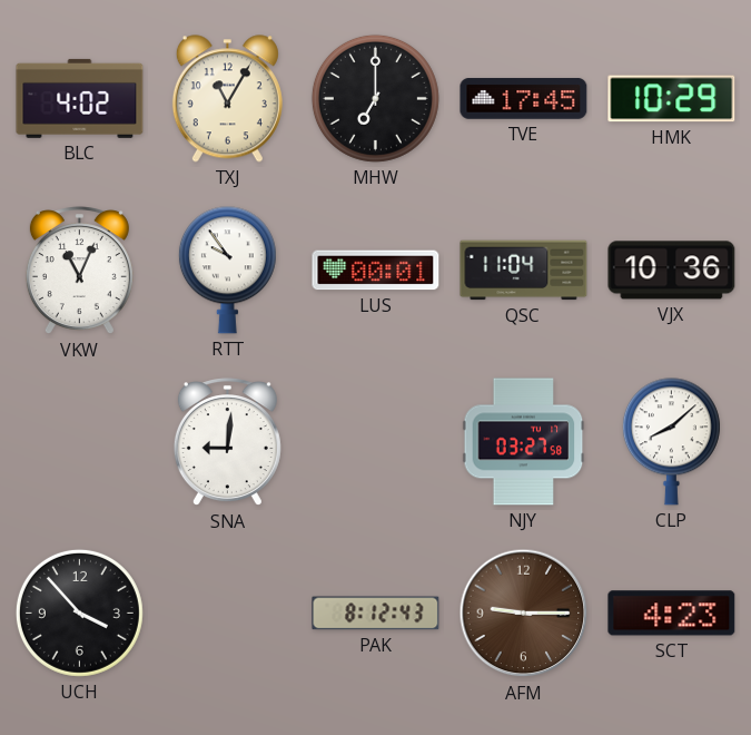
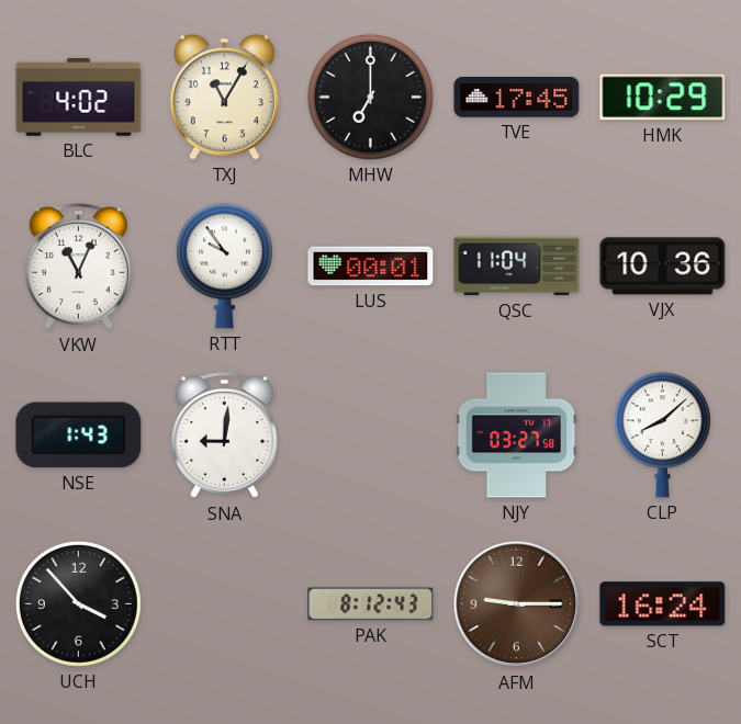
NSE: none -> 1:43
SCT: 4:23 -> 16:24
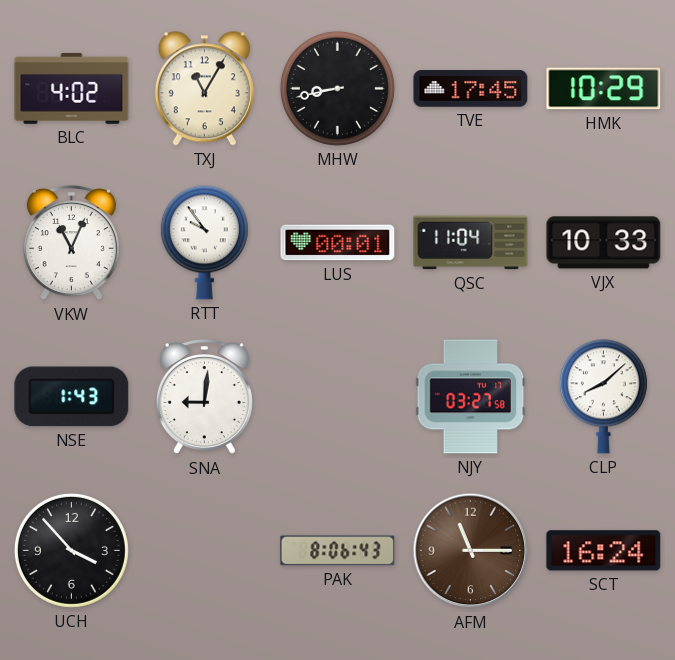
MHW: 7:00 -> 8:43
VJX: 10:36 -> 10:33
PAK: 8:12 -> 8:06
AFM: 9:15 -> 11:15
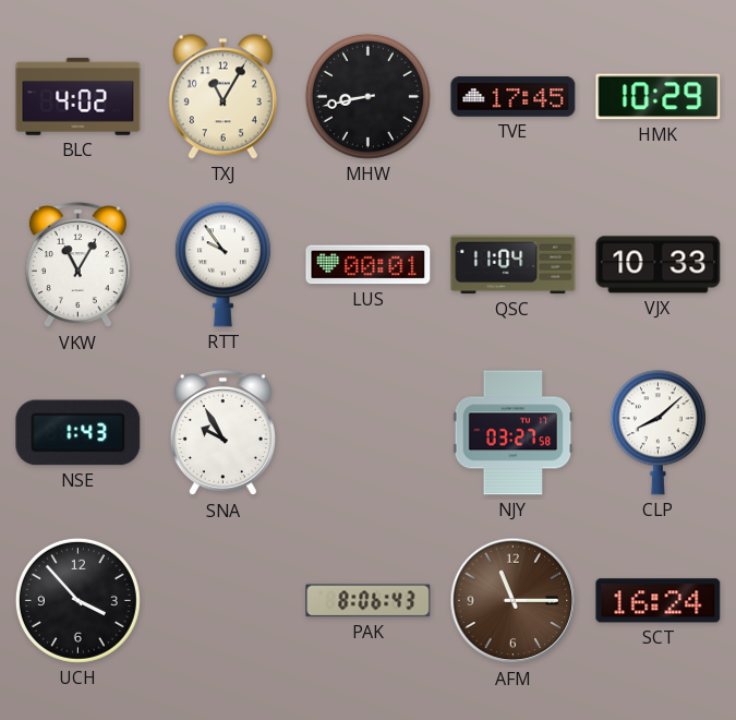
VKW: 11:04 -> 11:05
SNA: 9:01 -> 9:55
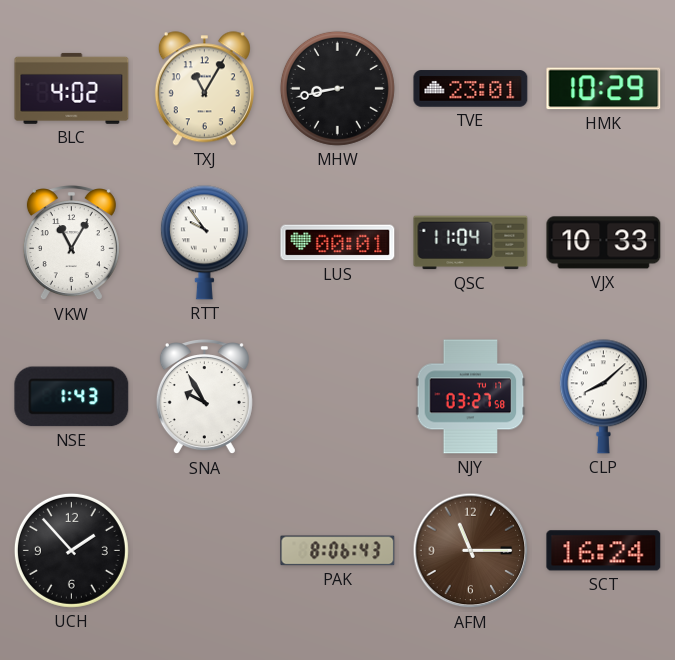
TVE: 17:45 -> 23:01
UCH: 3:53 -> 1:53
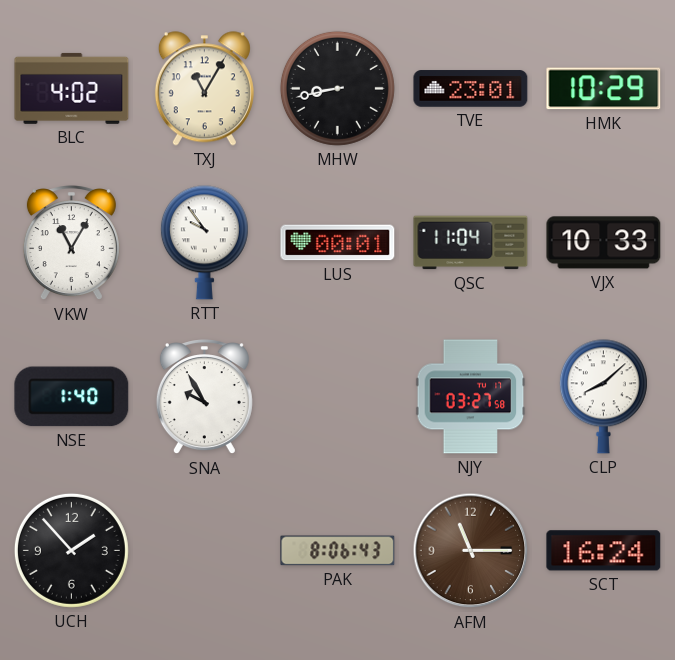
NSE: 1:43 -> 1:40
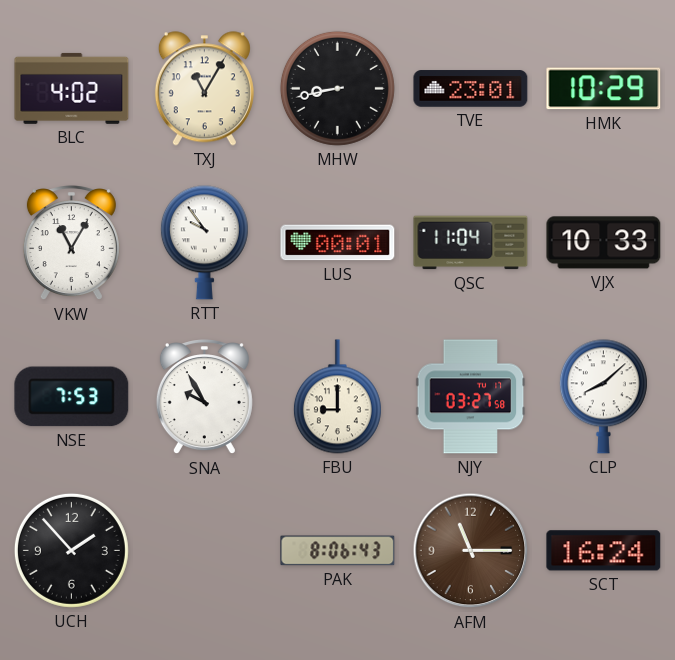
NSE: 1:40 -> 7:53
FBU: none -> 9:00
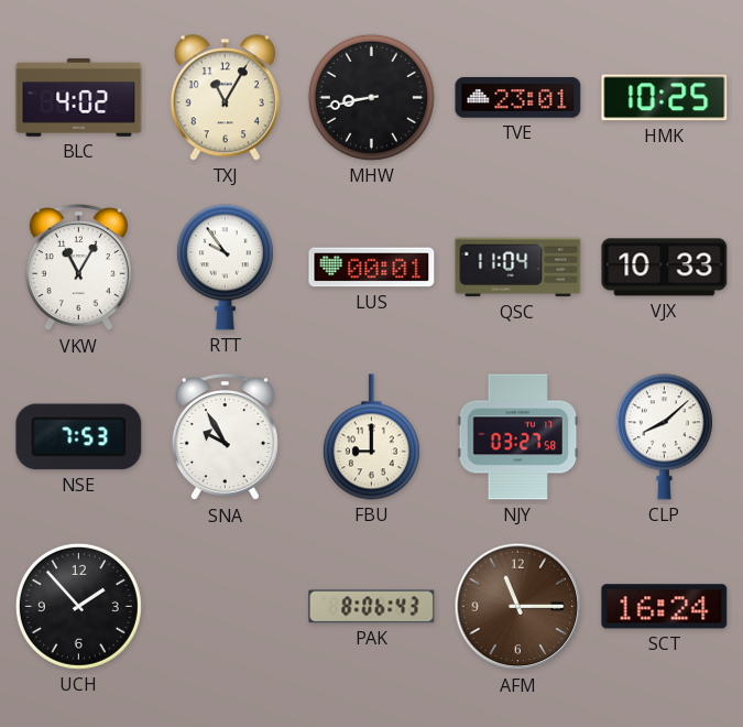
HMK: 10:29 -> 10:25
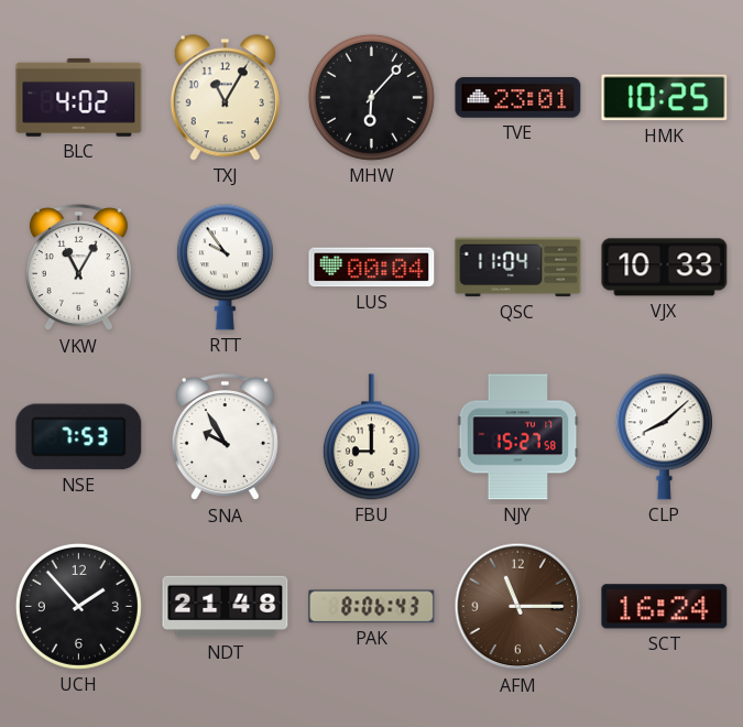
MHW: 8:43 -> 6:07
LUS: 00:01 -> 00:04
NJY: 03:27 -> 15:27
NDT: none -> 21:48
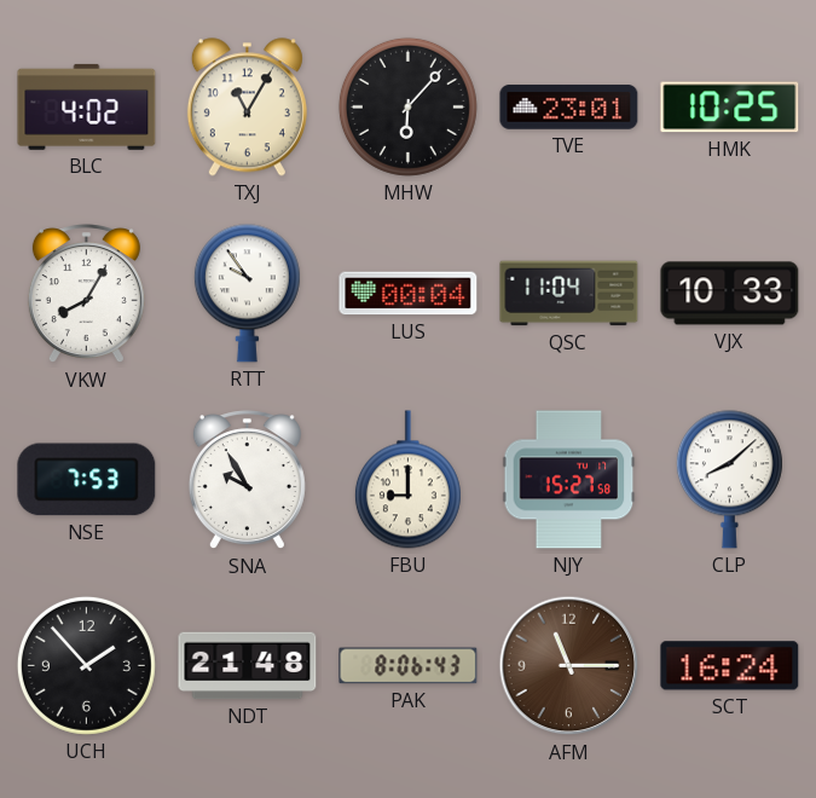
VKW: 11:05 -> 8:05
